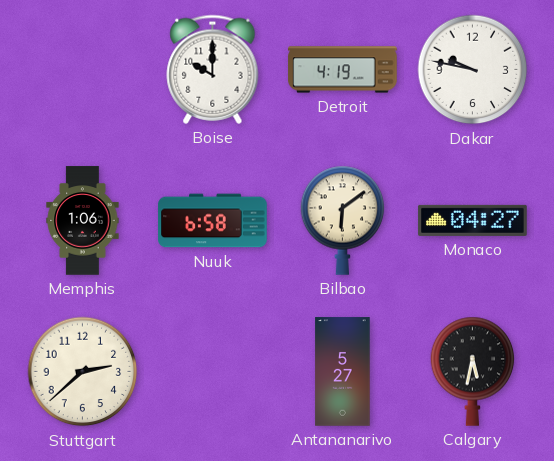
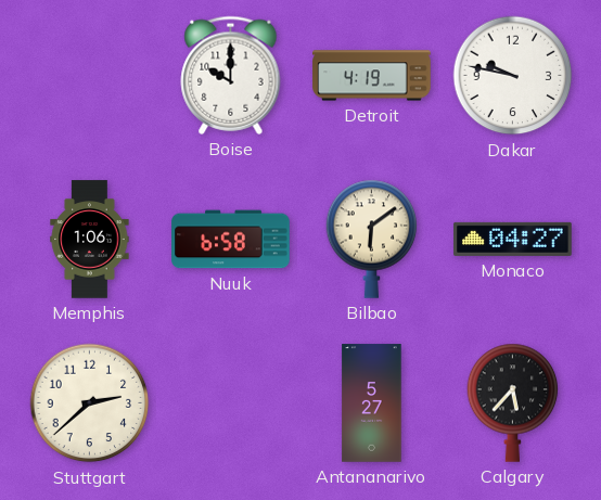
Calgary: 5:32 -> 5:37
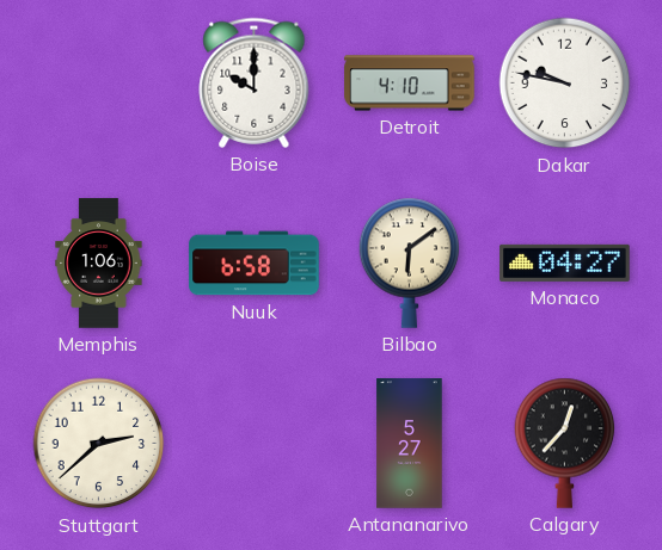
Detroit: 4:19 -> 4:10
Calgary: 5:37 -> 12:37
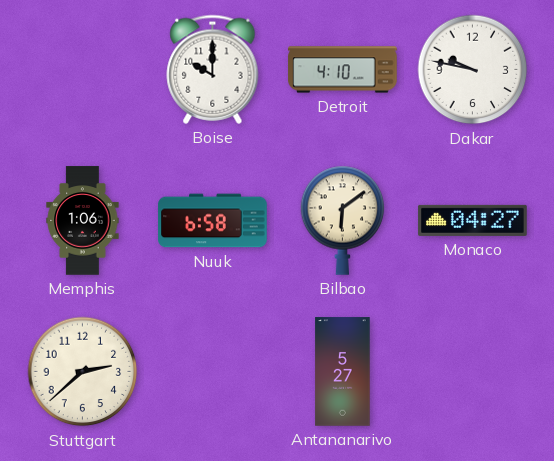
Calgary: 12:37 -> none
